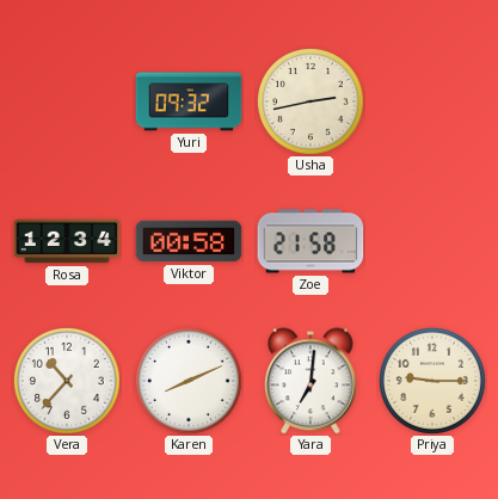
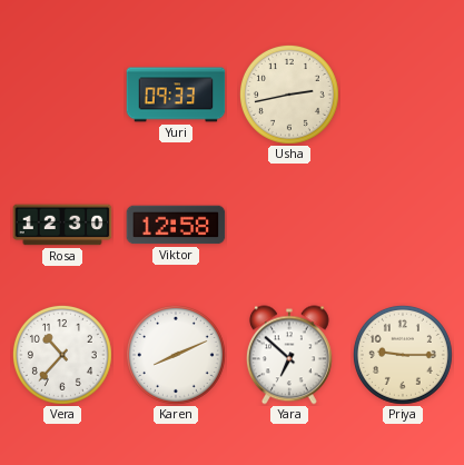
Yuri: 09:32 -> 09:33
Rosa: 12:34 -> 12:30
Viktor: 00:58 -> 12:58
Zoe: 21:58 -> none
Yara: 7:01 -> 6:52
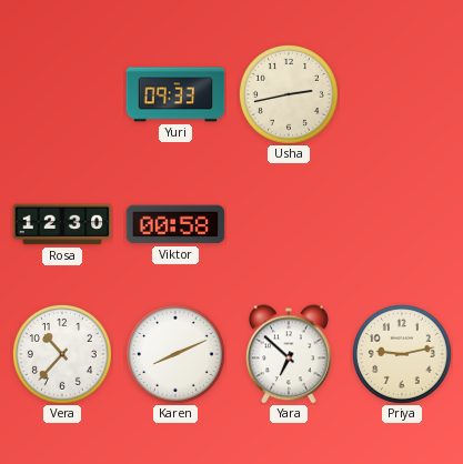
Viktor: 12:58 -> 00:58
Priya: 9:15 -> 9:13
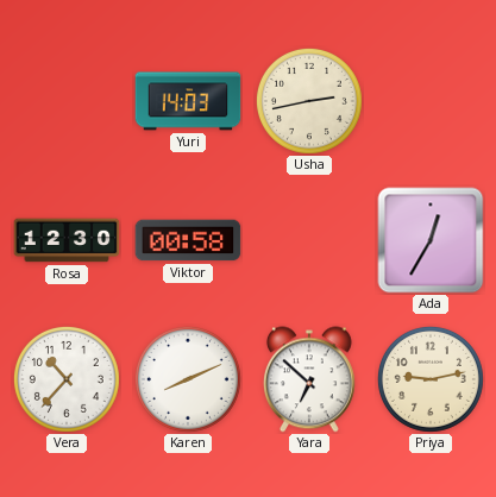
Yuri: 09:33 -> 14:03
Ada: none -> 12:35
